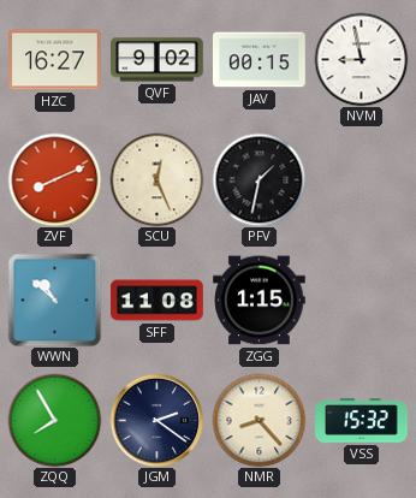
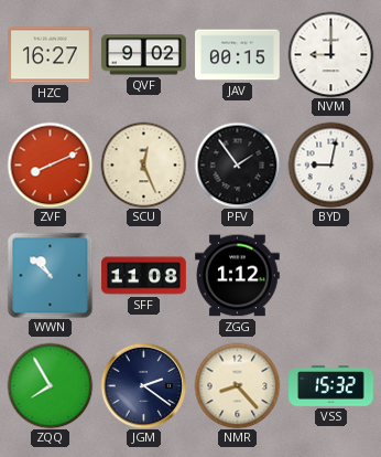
NVM: 8:58 -> 9:00
PFV: 1:32 -> 1:54
BYD: none -> 9:02
ZGG: 1:15 -> 1:12
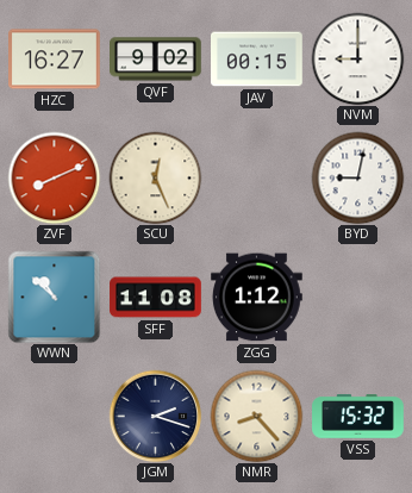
PFV: 1:54 -> none
ZQQ: 7:55 -> none
JGM: 2:21 -> 2:18
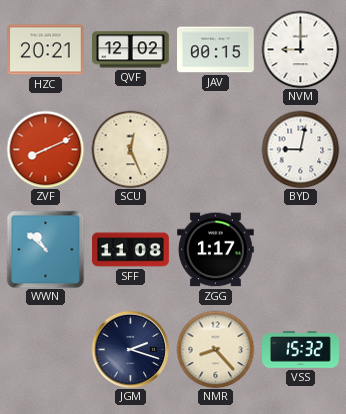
HZC: 16:27 -> 20:21
QVF: 9:02 -> 12:02
ZGG: 1:12 -> 1:17
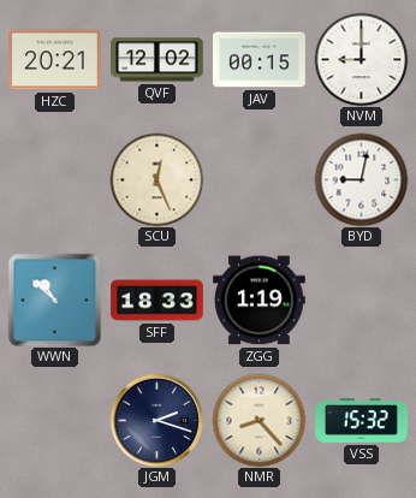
ZVF: 8:11 -> none
SFF: 11:08 -> 18:33
ZGG: 1:17 -> 1:19
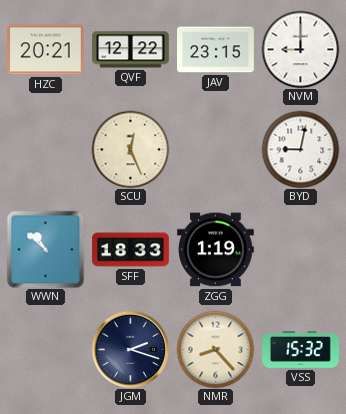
QVF: 12:02 -> 12:22
JAV: 00:15 -> 23:15
